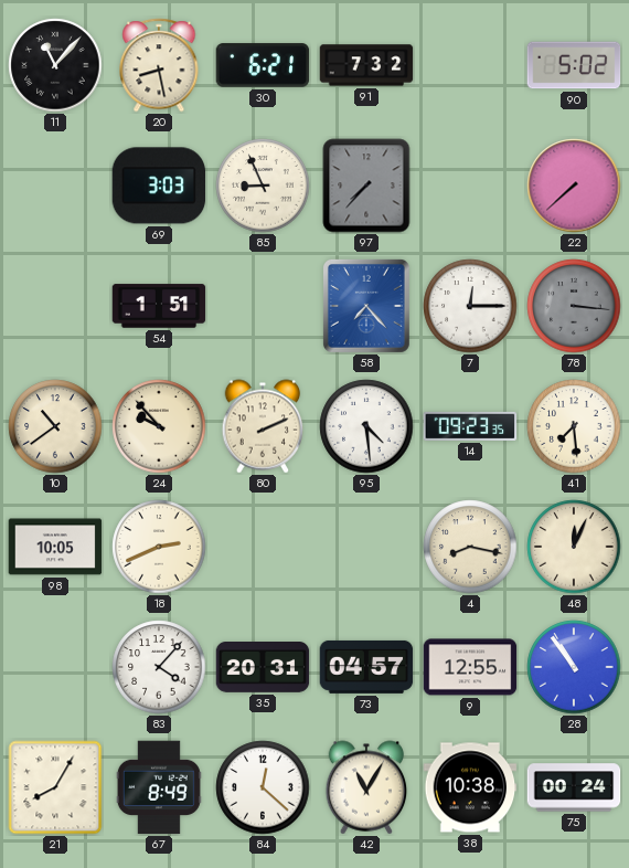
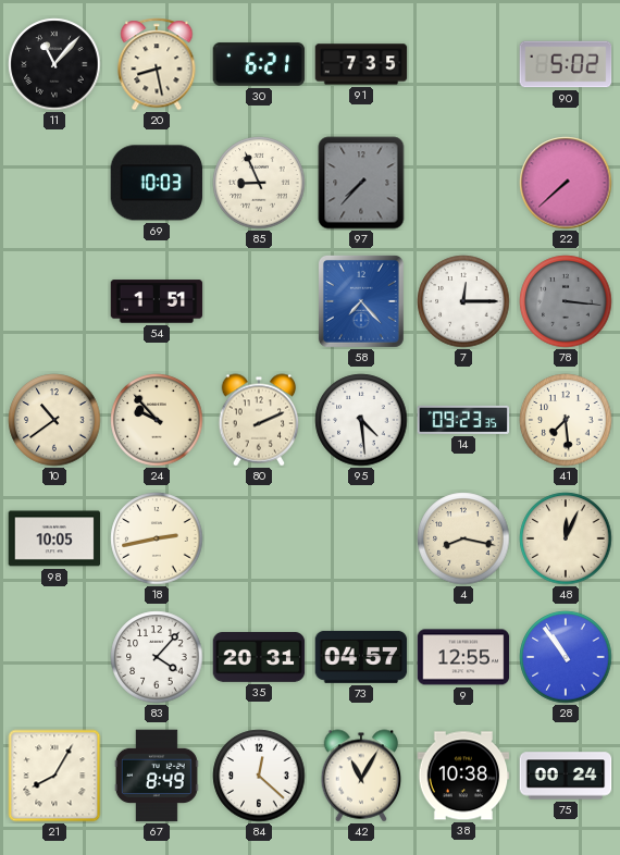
91: 7:32 -> 7:35
69: 3:03 -> 10:03
18: 2:41 -> 2:43
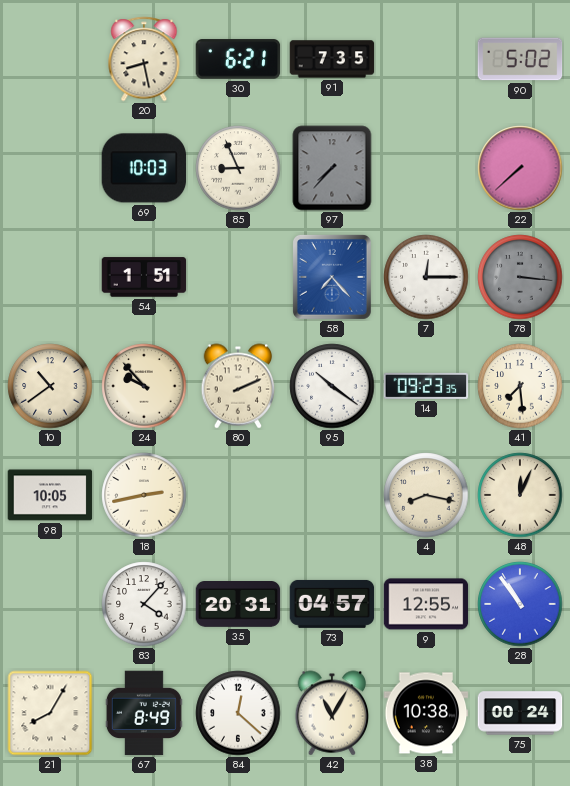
11: 11:07 -> none
95: 4:29 -> 10:21
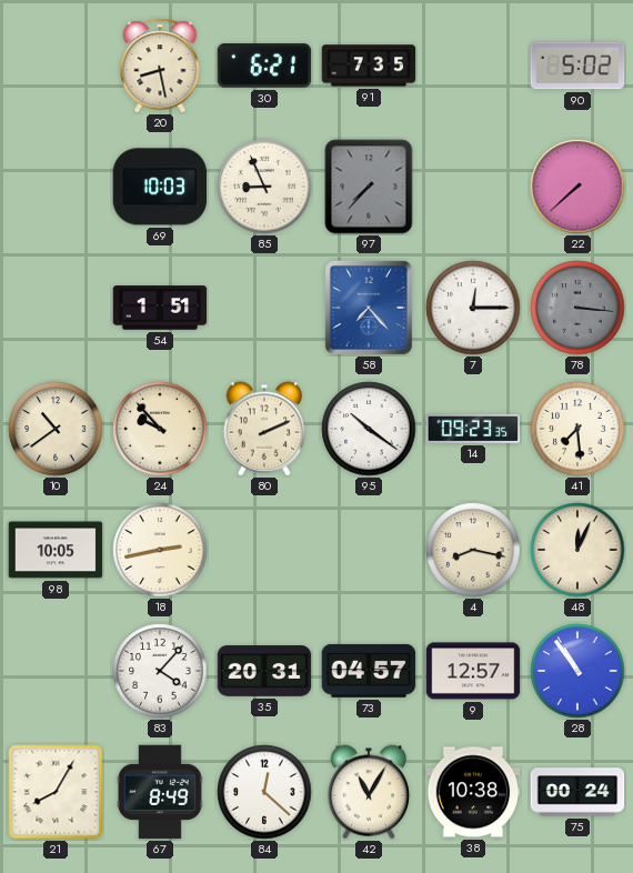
9: 12:55 -> 12:57
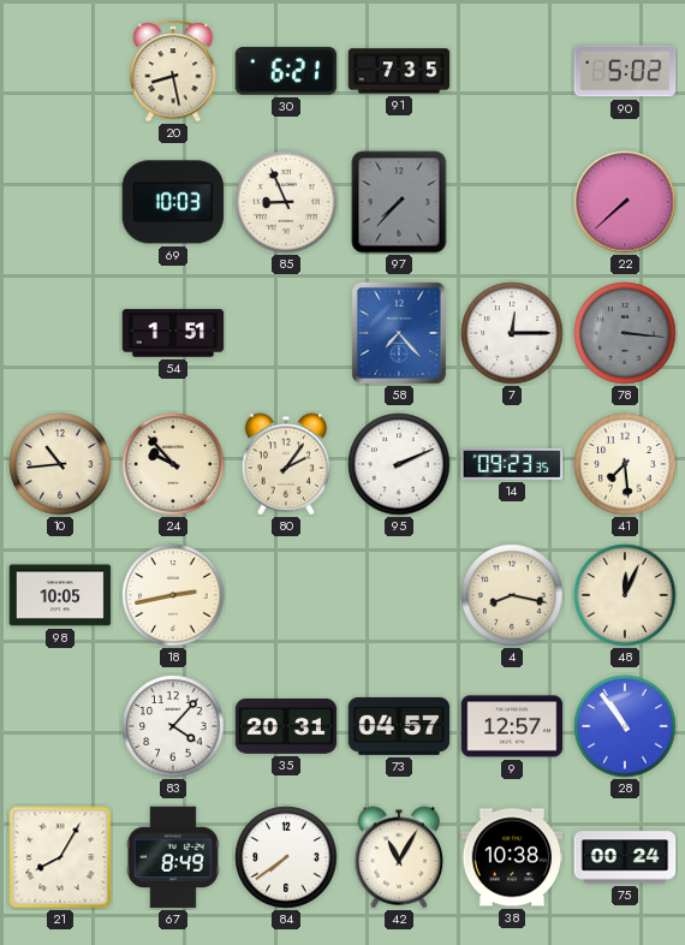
10: 10:39 -> 10:44
80: 2:11 -> 2:06
95: 10:21 -> 2:11
84: 12:22 -> 7:39
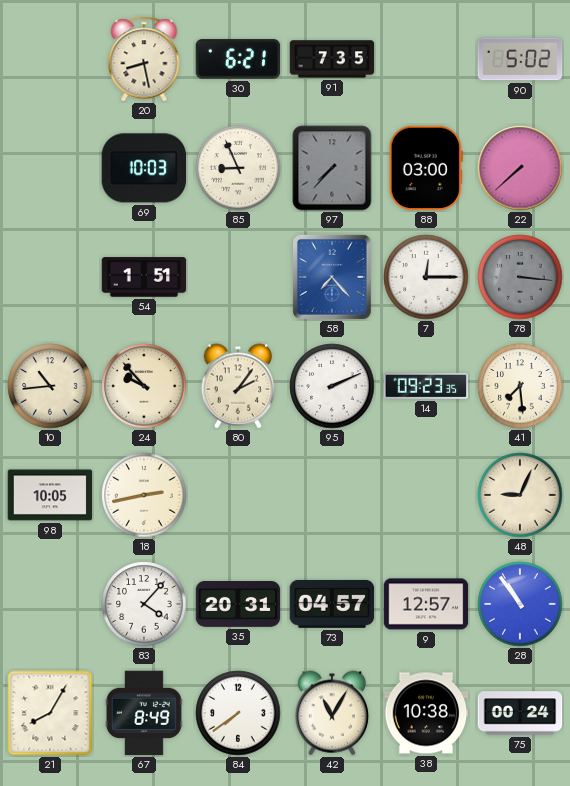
88: none -> 03:00
4: 8:17 -> none
48: 12:04 -> 9:04
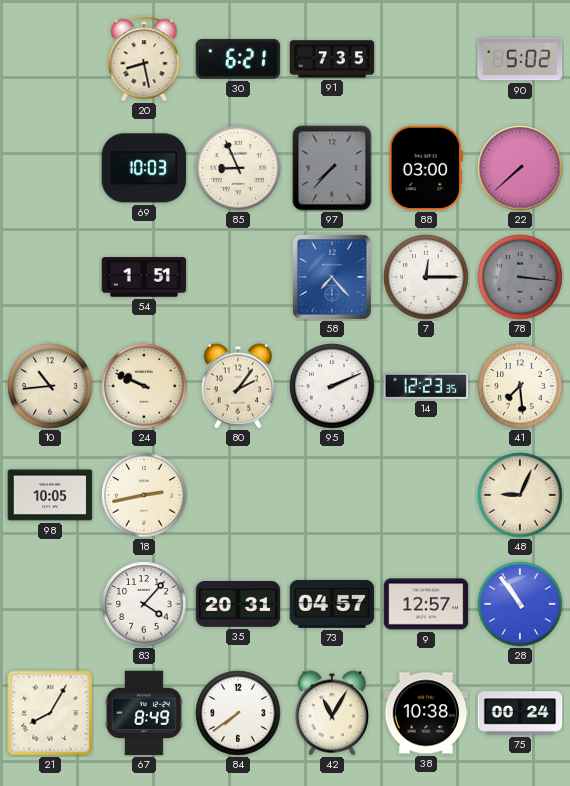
24: 9:53 -> 9:49
14: 09:23 -> 12:23
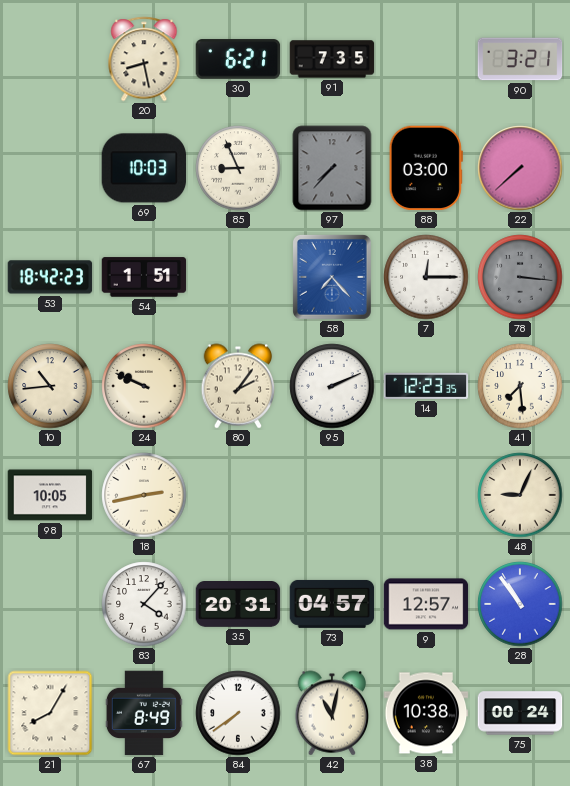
90: 5:02 -> 3:21
53: none -> 18:42
42: 11:05 -> 11:02
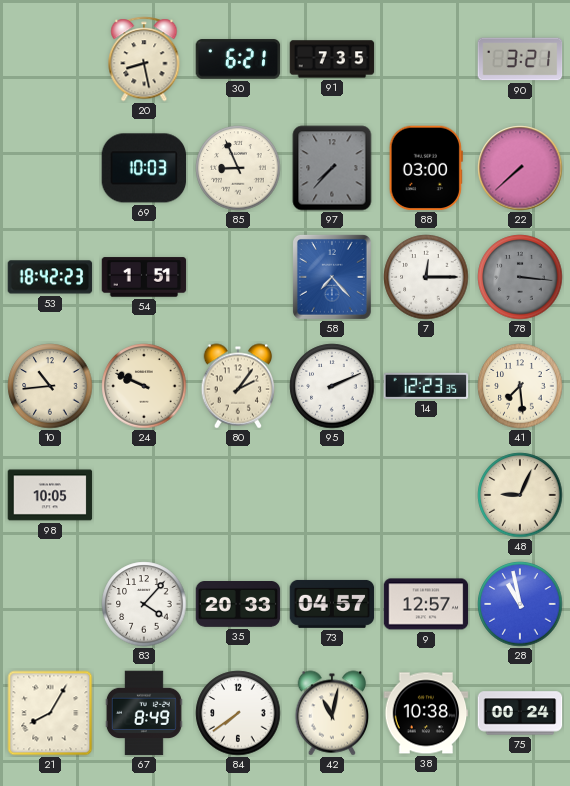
18: 2:43 -> none
35: 20:31 -> 20:33
28: 10:54 -> 10:58
